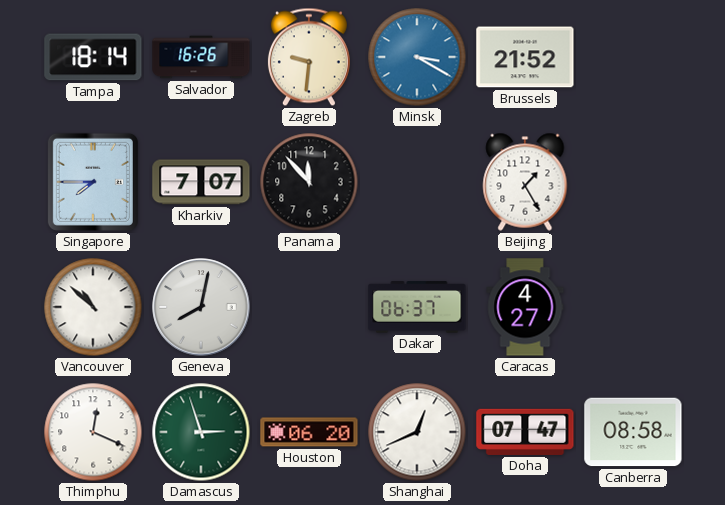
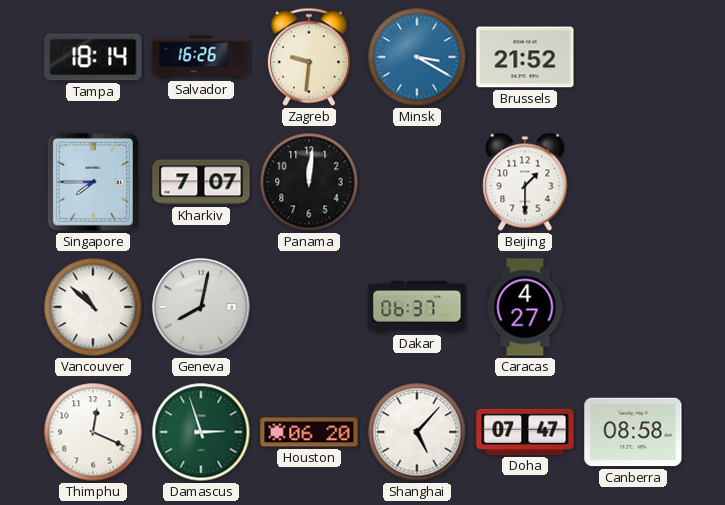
Panama: 11:53 -> 12:01
Beijing: 1:25 -> 1:30
Shanghai: 12:41 -> 5:07
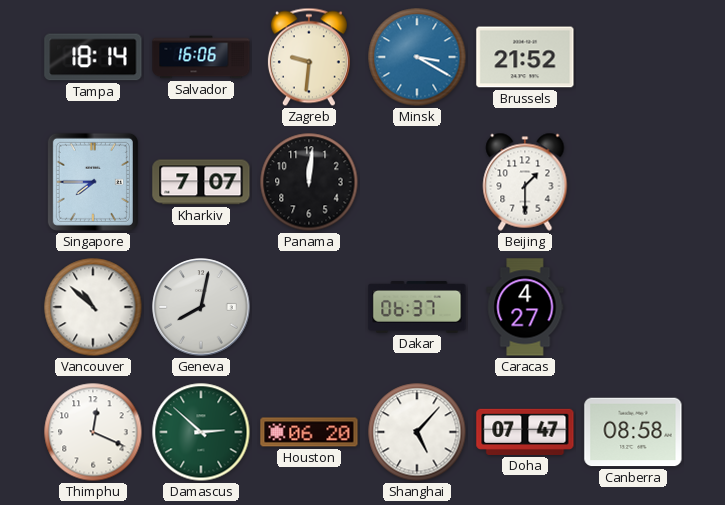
Salvador: 16:26 -> 16:06
Damascus: 2:57 -> 2:52
